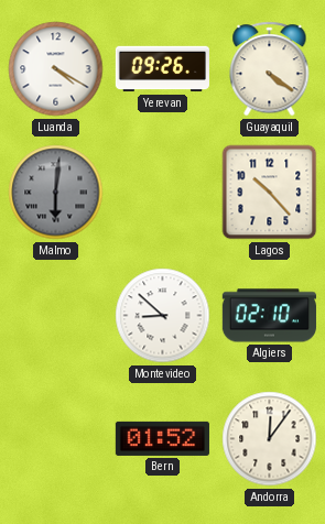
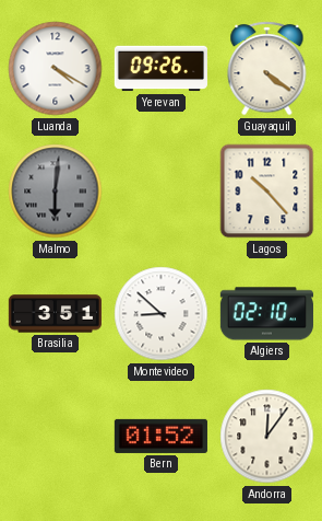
Brasilia: none -> 3:51
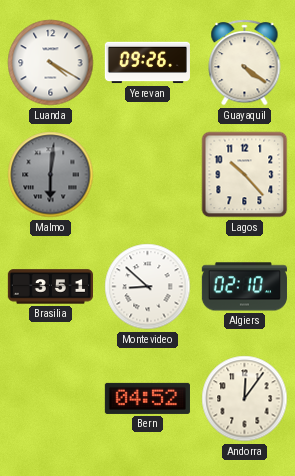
Bern: 01:52 -> 04:52
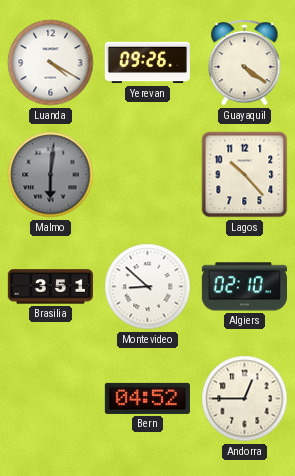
Andorra: 12:06 -> 12:45
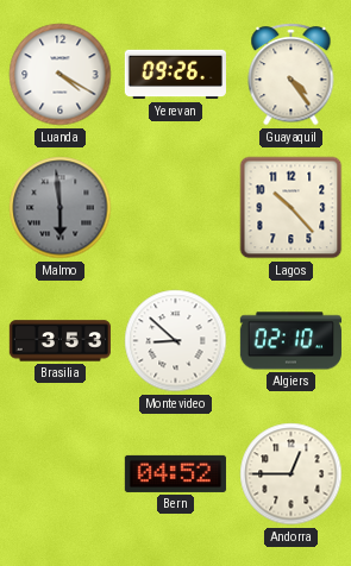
Guayaquil: 4:21 -> 4:24
Malmo: 6:01 -> 5:59
Brasilia: 3:51 -> 3:53
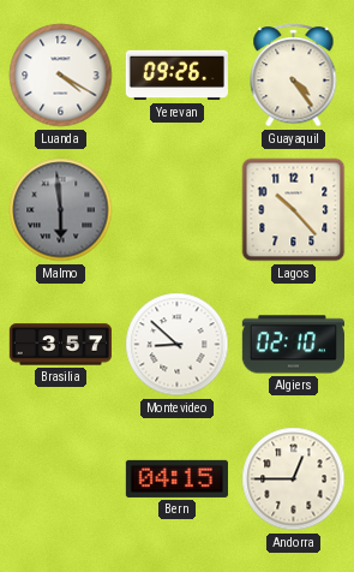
Brasilia: 3:53 -> 3:57
Bern: 04:52 -> 04:15
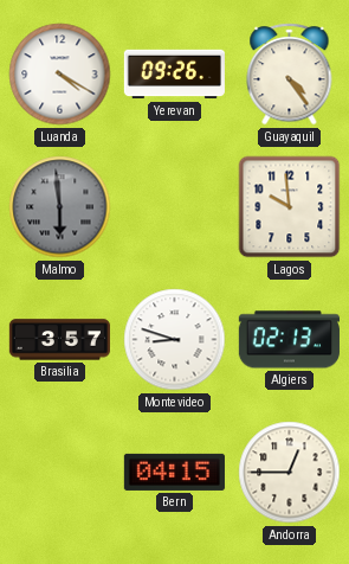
Lagos: 10:23 -> 9:59
Montevideo: 8:52 -> 8:48
Algiers: 02:10 -> 02:13
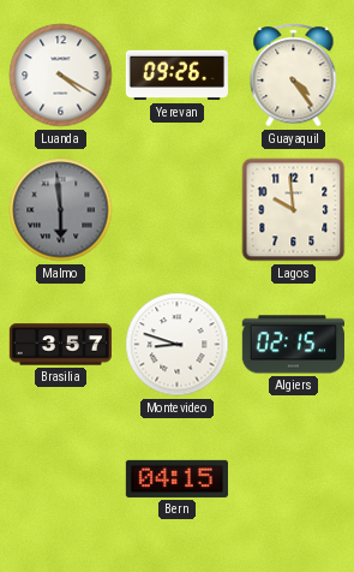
Algiers: 02:13 -> 02:15
Andorra: 12:45 -> none
